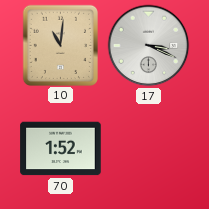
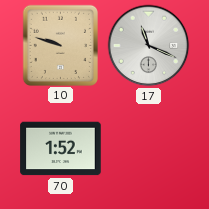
10: 11:01 -> 9:48
17: 3:19 -> 11:19
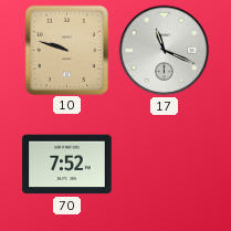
70: 1:52 -> 7:52
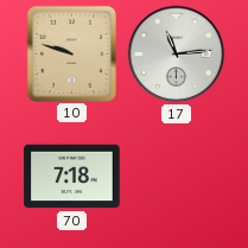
17: 11:19 -> 11:14
70: 7:52 -> 7:18
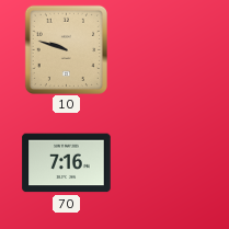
17: 11:14 -> none
70: 7:18 -> 7:16
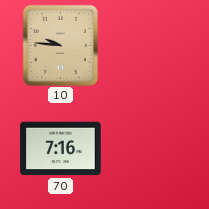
10: 9:48 -> 9:46
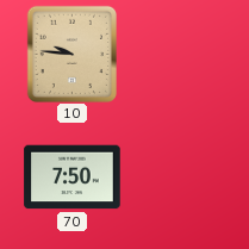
70: 7:16 -> 7:50
